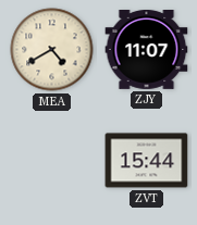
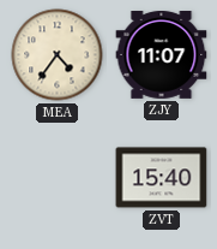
MEA: 4:40 -> 4:36
ZVT: 15:44 -> 15:40
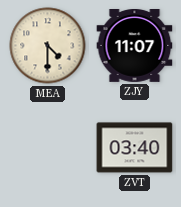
MEA: 4:36 -> 4:30
ZVT: 15:40 -> 03:40
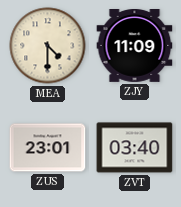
ZJY: 11:07 -> 11:09
ZUS: none -> 23:01
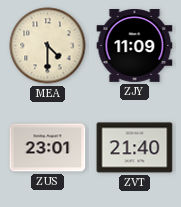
ZVT: 03:40 -> 21:40
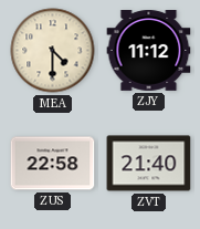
ZJY: 11:09 -> 11:12
ZUS: 23:01 -> 22:58
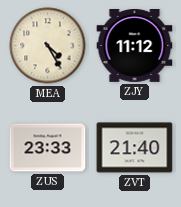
MEA: 4:30 -> 4:25
ZUS: 22:58 -> 23:33
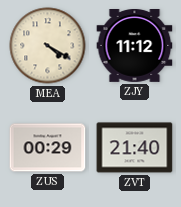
MEA: 4:25 -> 4:20
ZUS: 23:33 -> 00:29
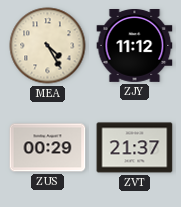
MEA: 4:20 -> 4:25
ZVT: 21:40 -> 21:37
